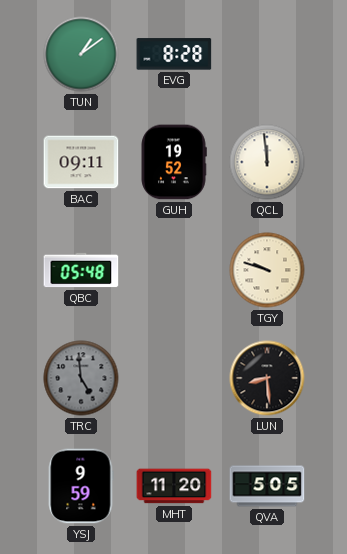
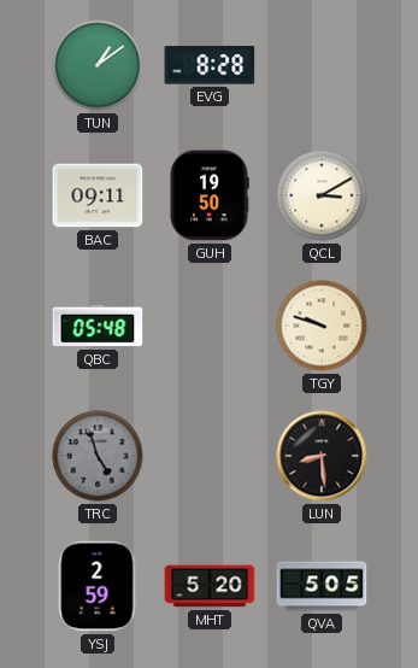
GUH: 19:52 -> 19:50
QCL: 11:59 -> 3:10
TRC: 4:59 -> 4:57
YSJ: 9:59 -> 2:59
MHT: 11:20 -> 5:20
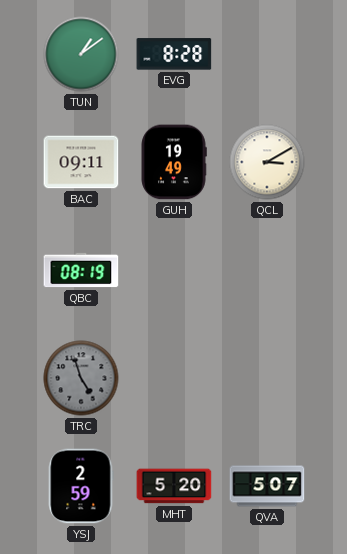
GUH: 19:50 -> 19:49
QBC: 05:48 -> 08:19
TGY: 9:48 -> none
LUN: 8:29 -> none
QVA: 5:05 -> 5:07
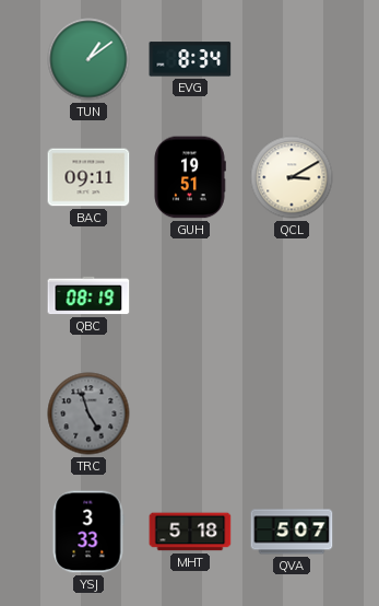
EVG: 8:28 -> 8:34
GUH: 19:49 -> 19:51
YSJ: 2:59 -> 3:33
MHT: 5:20 -> 5:18
